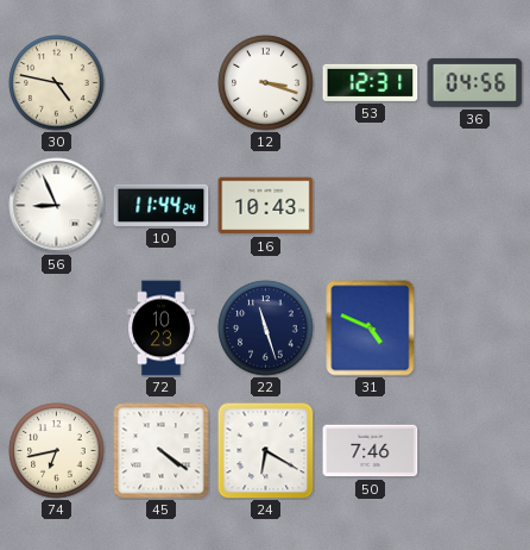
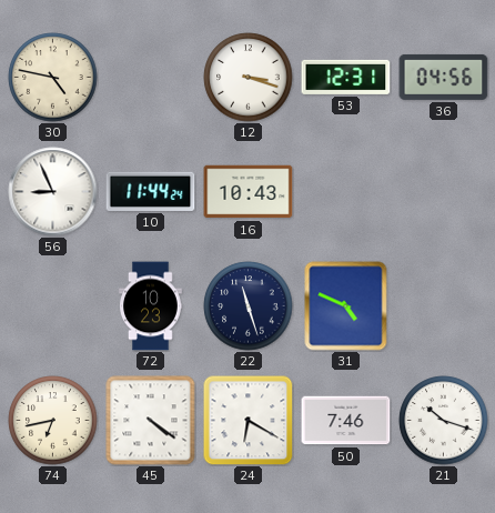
21: none -> 10:18
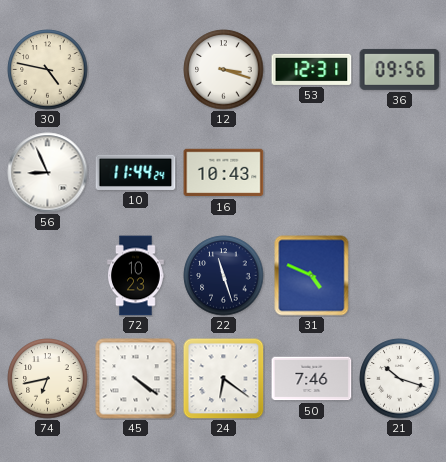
36: 04:56 -> 09:56
24: 6:20 -> 6:21
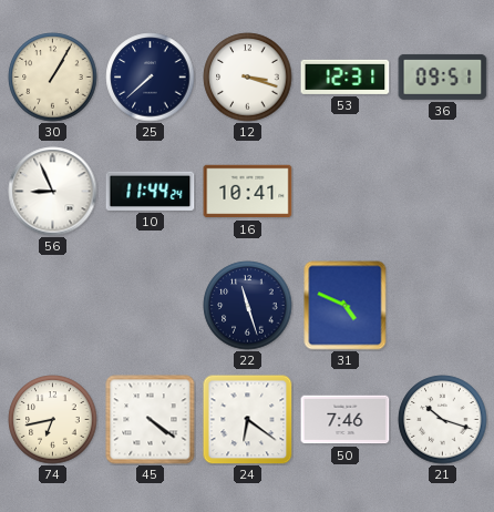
30: 4:47 -> 1:05
25: none -> 7:38
36: 09:56 -> 09:51
16: 10:43 -> 10:41
72: 10:23 -> none
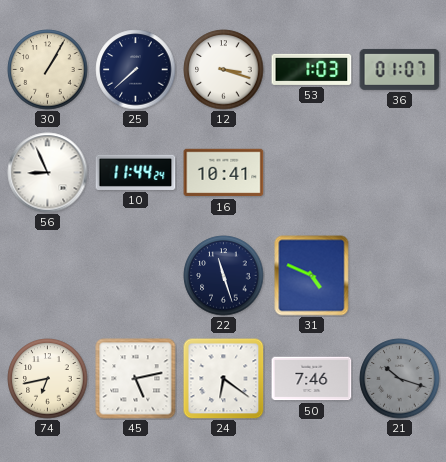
53: 12:31 -> 1:03
36: 09:51 -> 01:07
45: 4:21 -> 5:13
21 dial: white -> grey
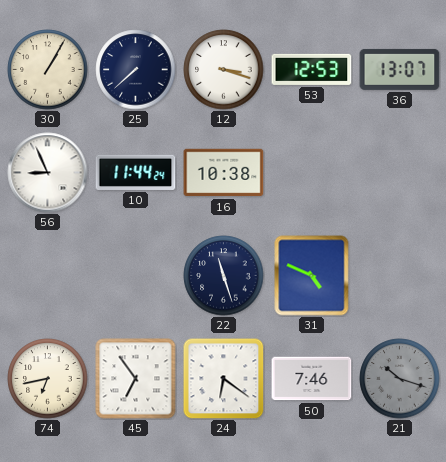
53: 1:03 -> 12:53
36: 01:07 -> 13:07
16: 10:41 -> 10:38
45: 5:13 -> 6:54
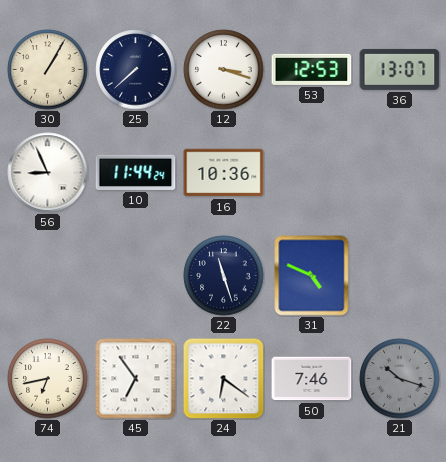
16: 10:38 -> 10:36
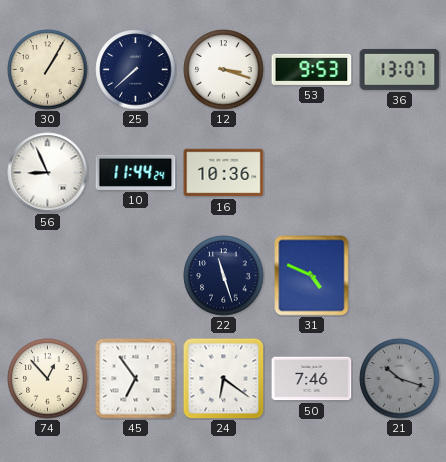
53: 12:53 -> 9:53
74: 6:43 -> 12:53
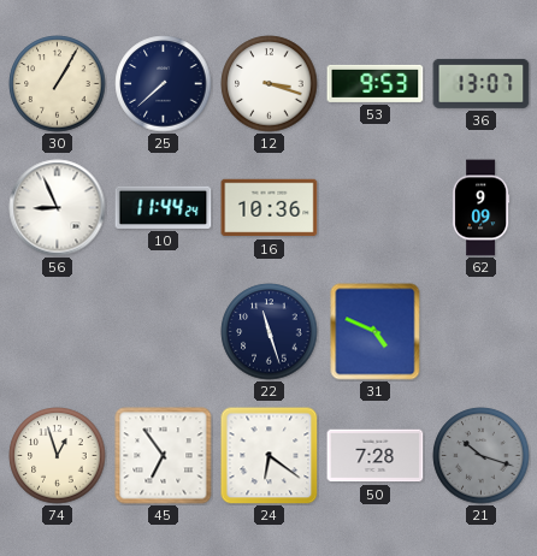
62: none -> 9:09
74: 12:53 -> 12:57
50: 7:46 -> 7:28
